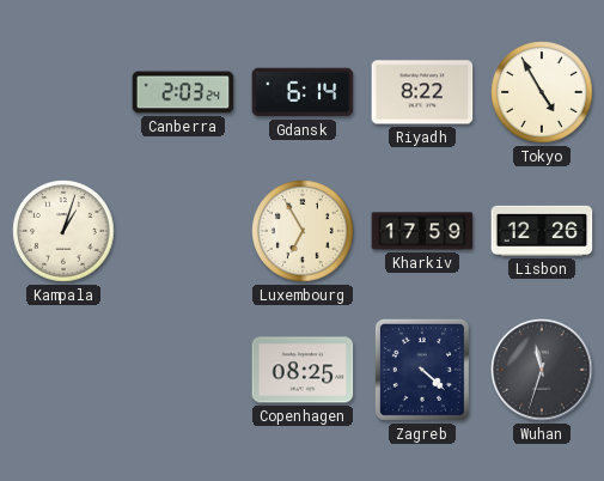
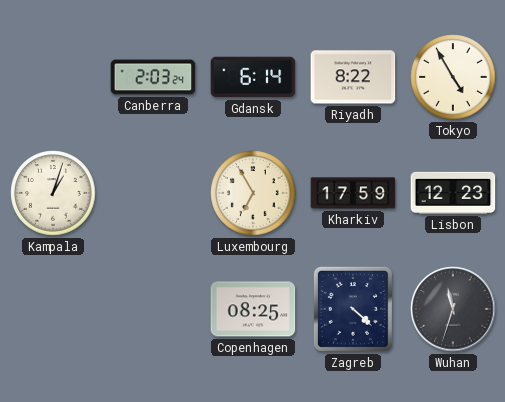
Lisbon: 12:26 -> 12:23
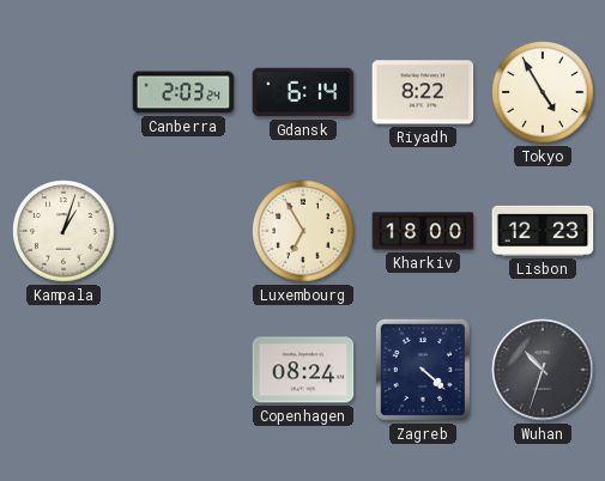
Kharkiv: 17:59 -> 18:00
Copenhagen: 08:25 -> 08:24
Wuhan: 11:33 -> 10:33
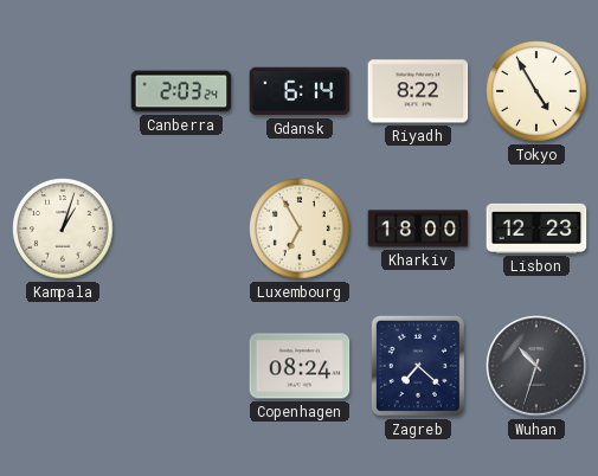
Zagreb: 4:22 -> 7:22
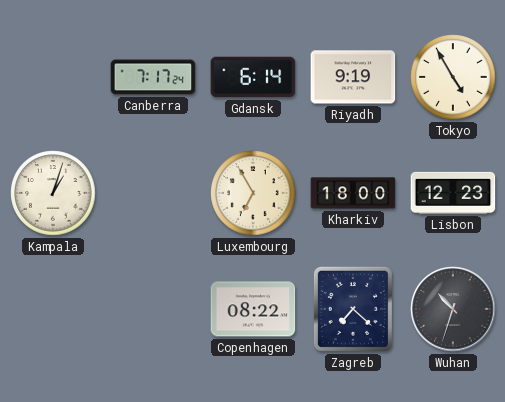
Canberra: 2:03 -> 7:17
Riyadh: 8:22 -> 9:19
Copenhagen: 08:24 -> 08:22
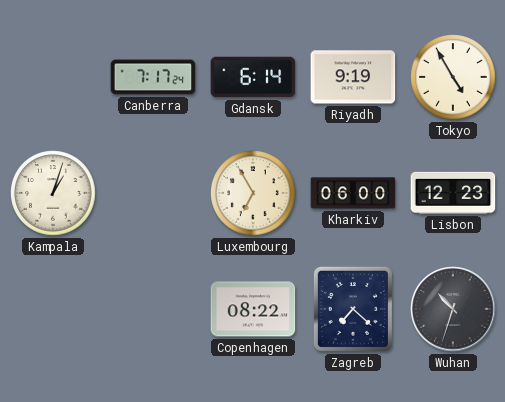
Kharkiv: 18:00 -> 06:00
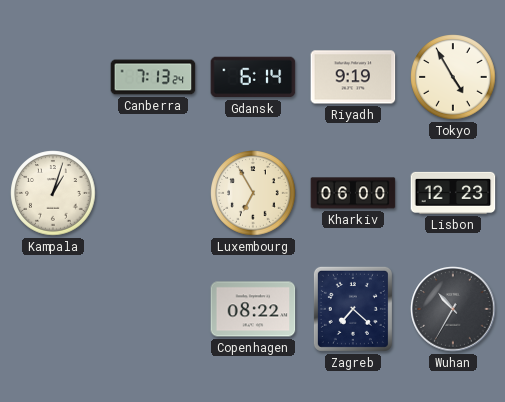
Canberra: 7:17 -> 7:13
Wuhan: 10:33 -> 10:35
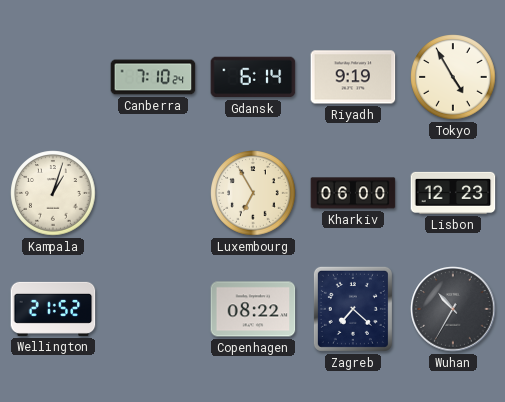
Canberra: 7:13 -> 7:10
Wellington: none -> 21:52
